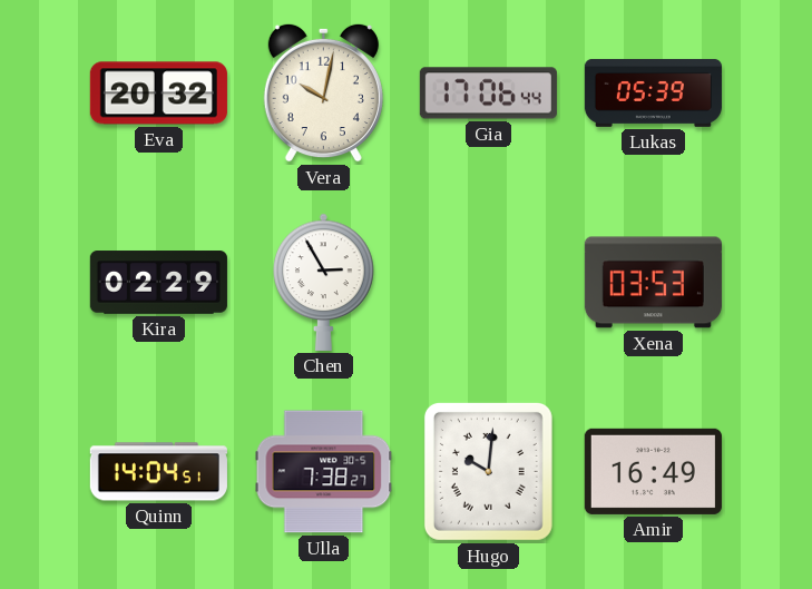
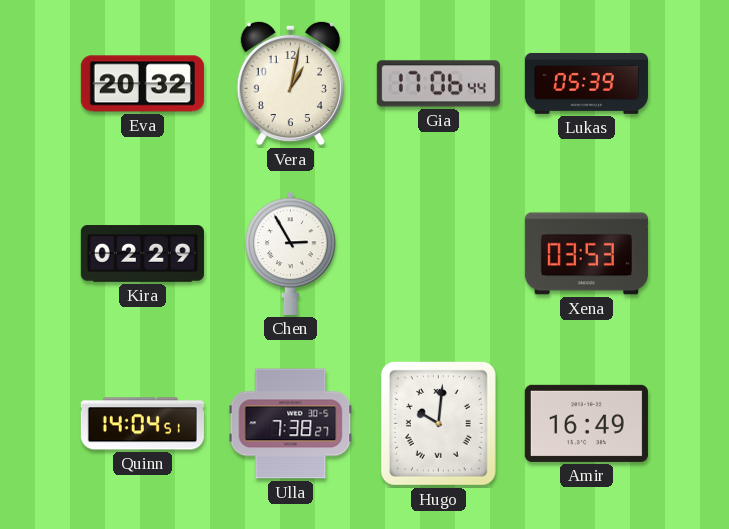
Vera: 10:02 -> 1:02
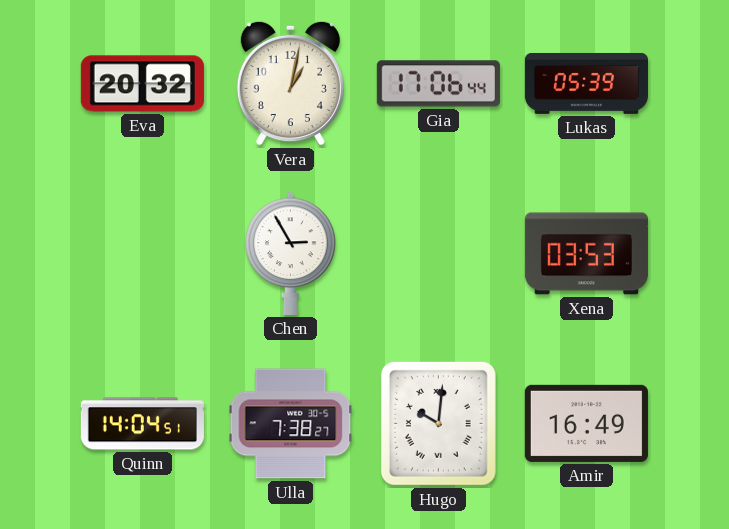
Kira: 02:29 -> none
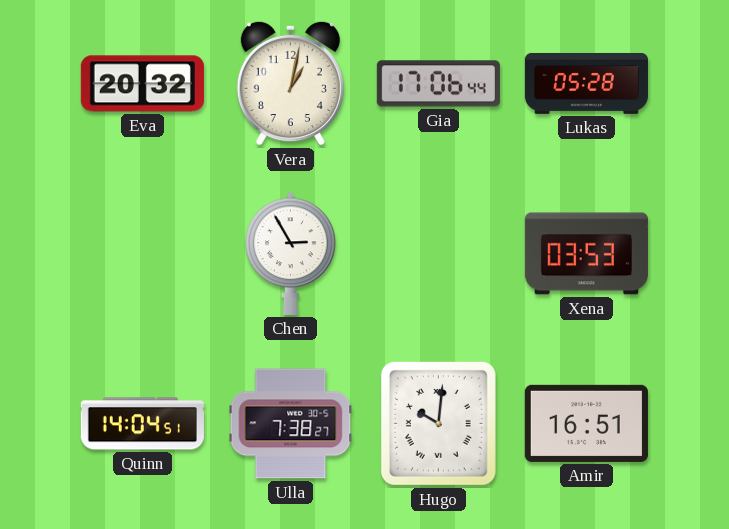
Lukas: 05:39 -> 05:28
Amir: 16:49 -> 16:51
